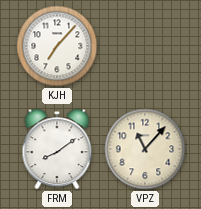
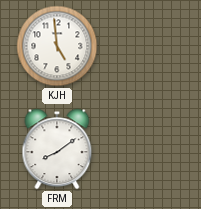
KJH: 7:07 -> 4:59
VPZ: 11:07 -> none
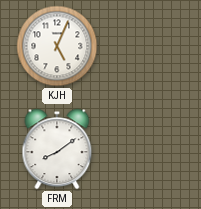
KJH: 4:59 -> 5:04
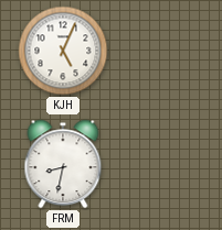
FRM: 8:09 -> 8:32
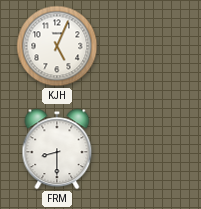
FRM: 8:32 -> 8:30
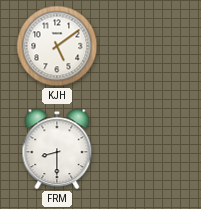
KJH: 5:04 -> 5:09
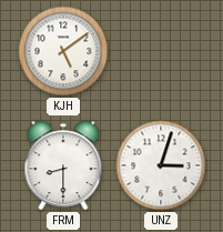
UNZ: none -> 3:03
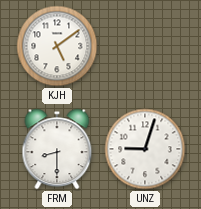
UNZ: 3:03 -> 9:03
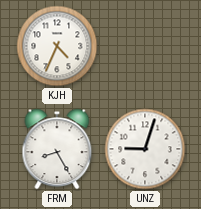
KJH: 5:09 -> 4:34
FRM: 8:30 -> 8:25
